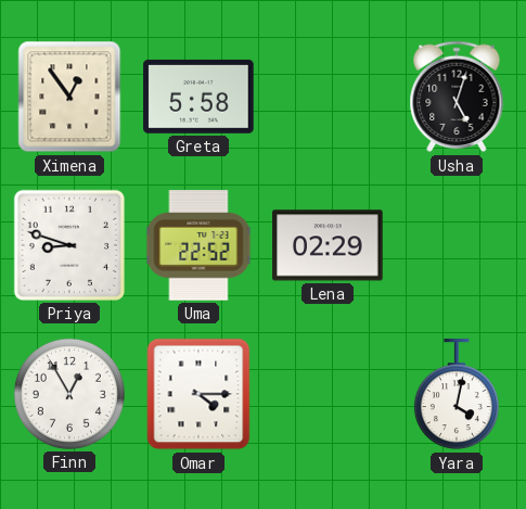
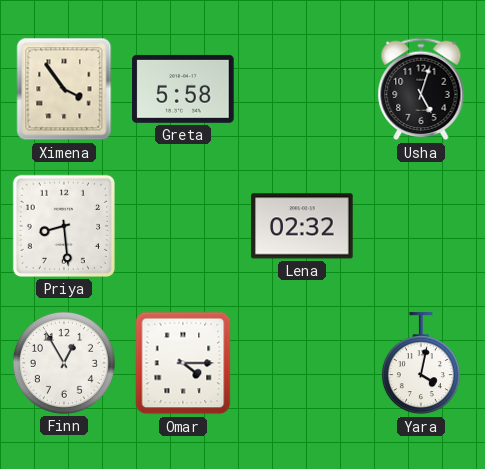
Ximena: 12:54 -> 3:54
Priya: 8:48 -> 8:29
Uma: 22:52 -> none
Lena: 02:29 -> 02:32
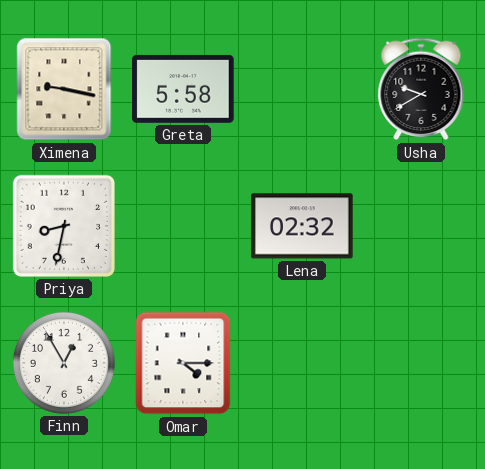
Ximena: 3:54 -> 9:17
Usha: 5:03 -> 9:40
Priya: 8:29 -> 8:32
Yara: 4:02 -> none
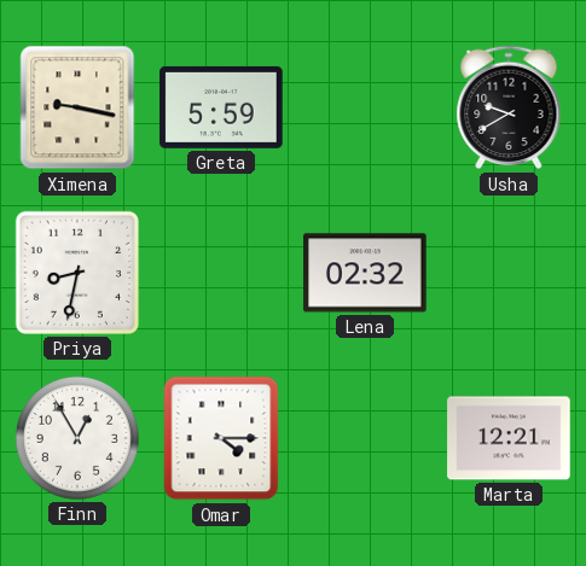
Greta: 5:58 -> 5:59
Marta: none -> 12:21
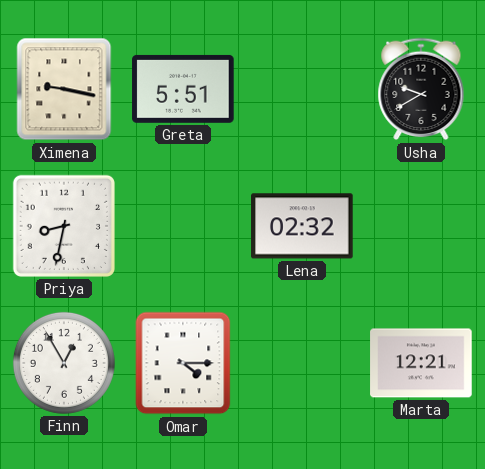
Greta: 5:59 -> 5:51
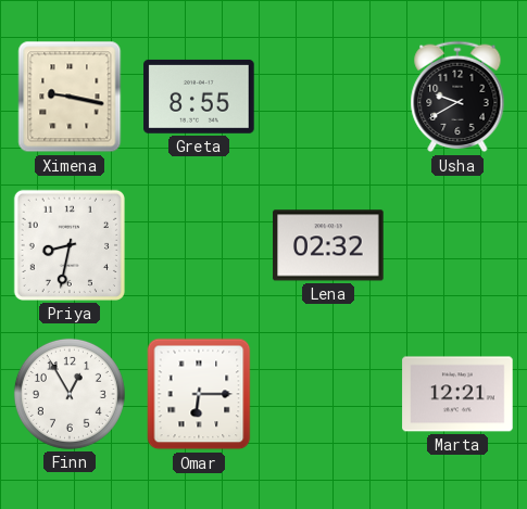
Greta: 5:51 -> 8:55
Omar: 4:15 -> 6:15
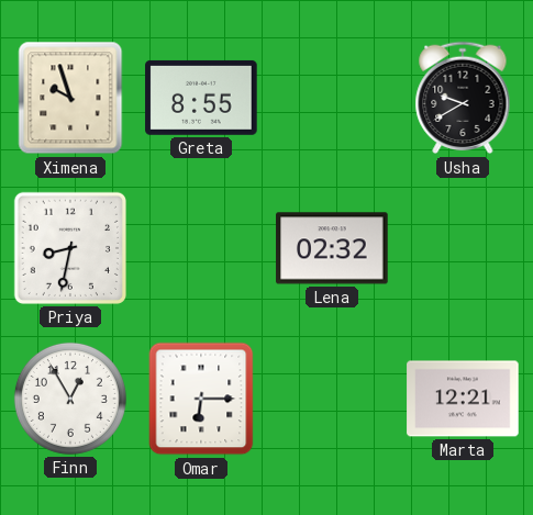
Ximena: 9:17 -> 9:57
